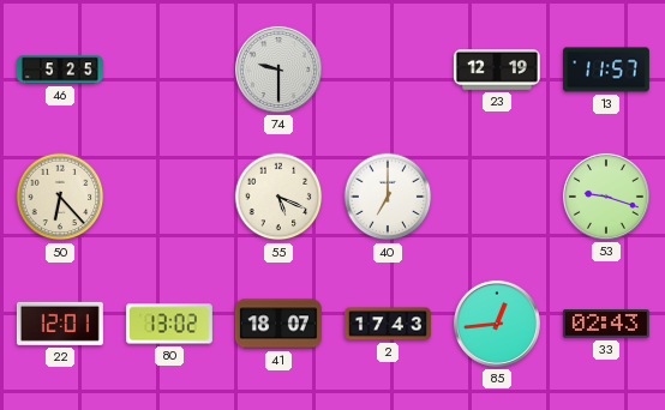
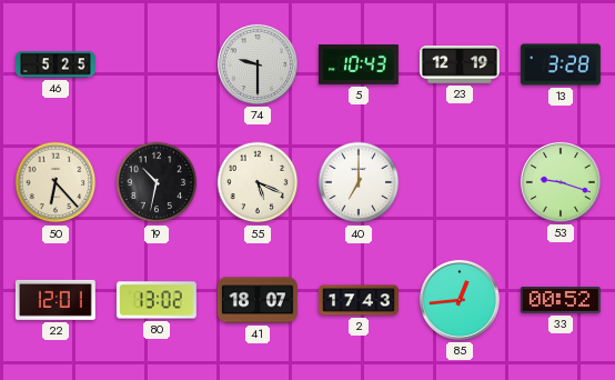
5: none -> 10:43
13: 11:57 -> 3:28
19: none -> 10:32
33: 02:43 -> 00:52
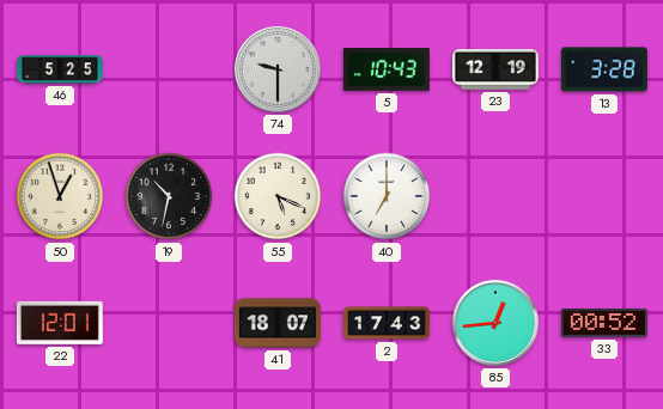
50: 6:23 -> 12:57
53: 9:18 -> none
80: 13:02 -> none
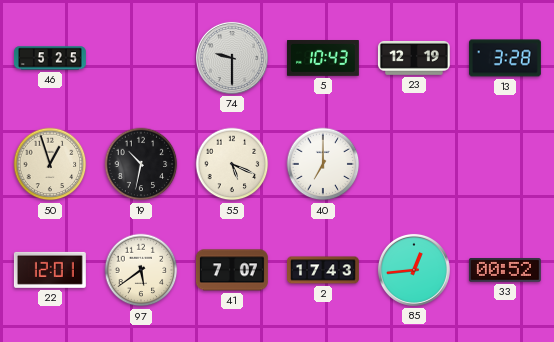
97: none -> 5:39
41: 18:07 -> 7:07
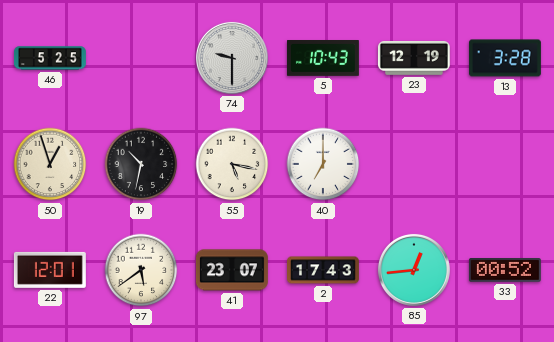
55: 5:19 -> 5:17
41: 7:07 -> 23:07
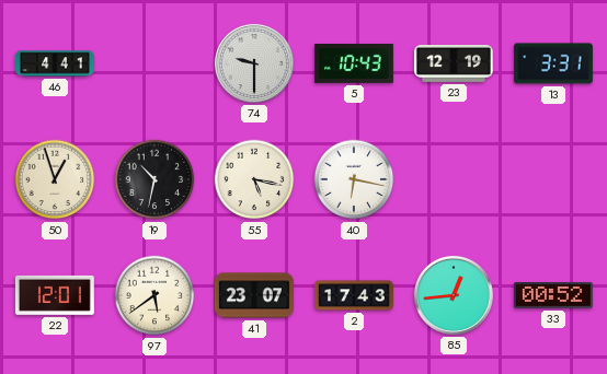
46: 5:25 -> 4:41
13: 3:28 -> 3:31
40: 7:00 -> 6:17
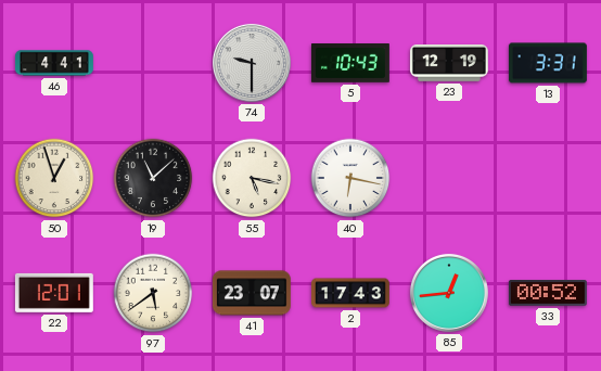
19: 10:32 -> 11:08
